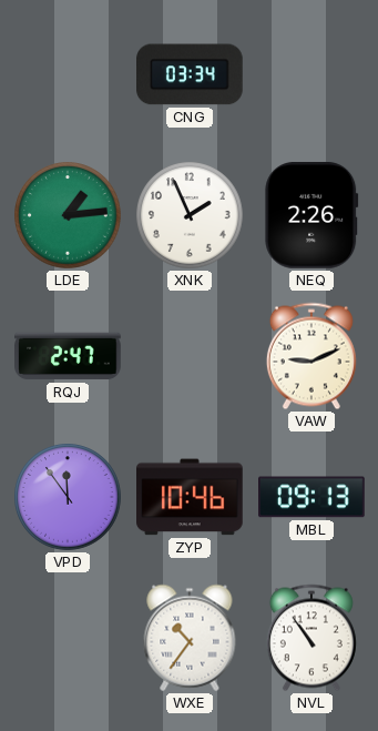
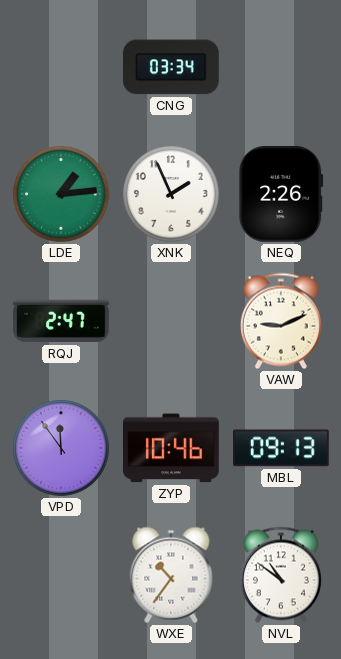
NVL: 10:54 -> 10:51
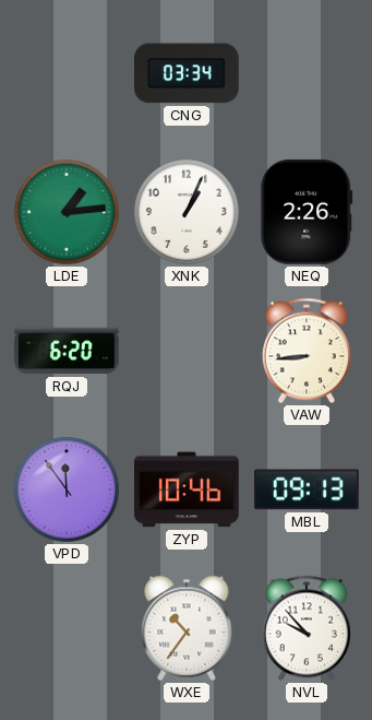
XNK: 1:56 -> 1:04
RQJ: 2:47 -> 6:20
VAW: 9:11 -> 8:44
NVL: 10:51 -> 9:53
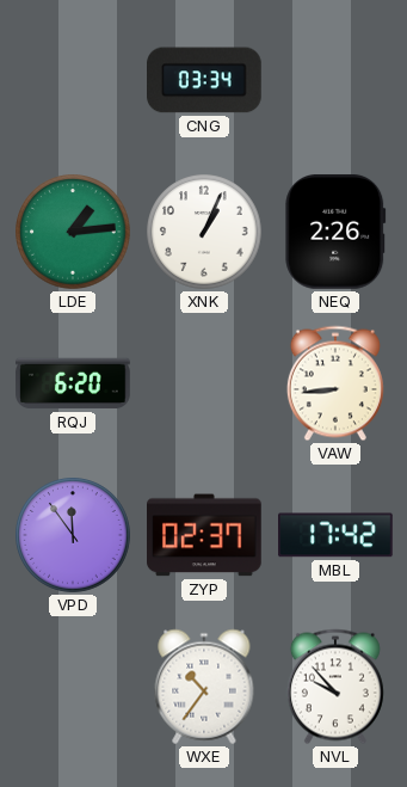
ZYP: 10:46 -> 02:37
MBL: 09:13 -> 17:42
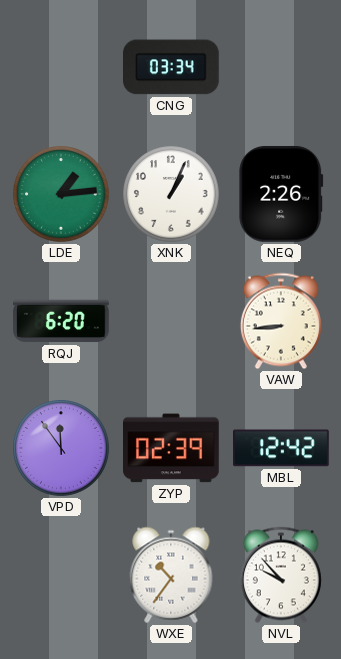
ZYP: 02:37 -> 02:39
MBL: 17:42 -> 12:42
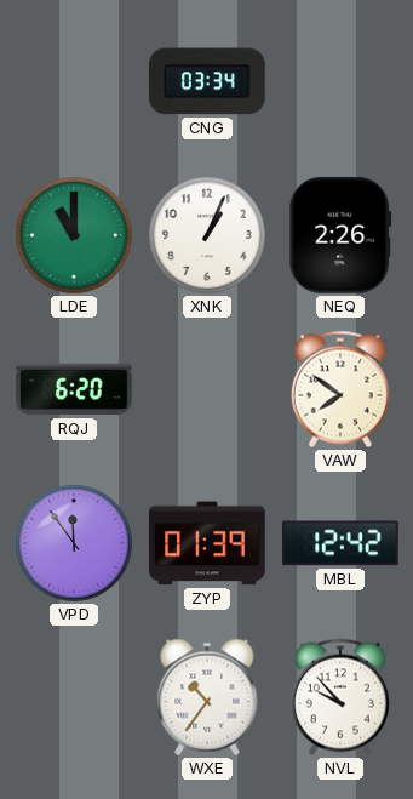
LDE: 1:14 -> 11:00
VAW: 8:44 -> 7:51
ZYP: 02:39 -> 01:39
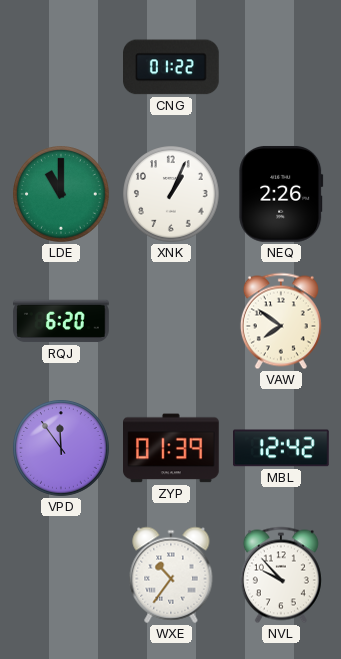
CNG: 03:34 -> 01:22
